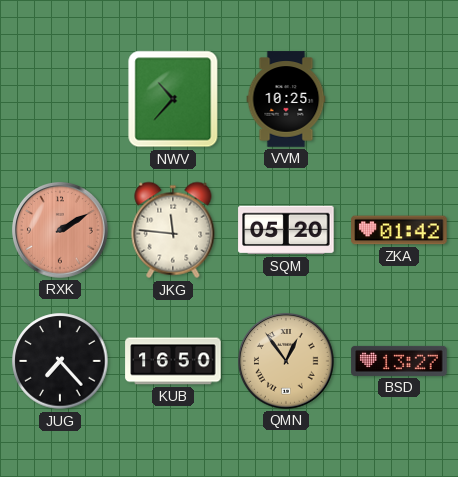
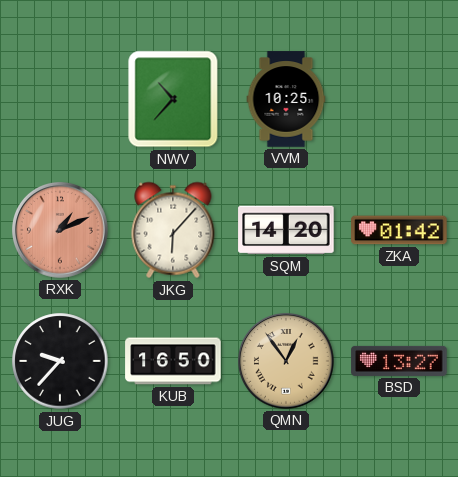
RXK: 2:10 -> 1:11
JKG: 11:46 -> 6:07
SQM: 05:20 -> 14:20
JUG: 7:23 -> 9:37
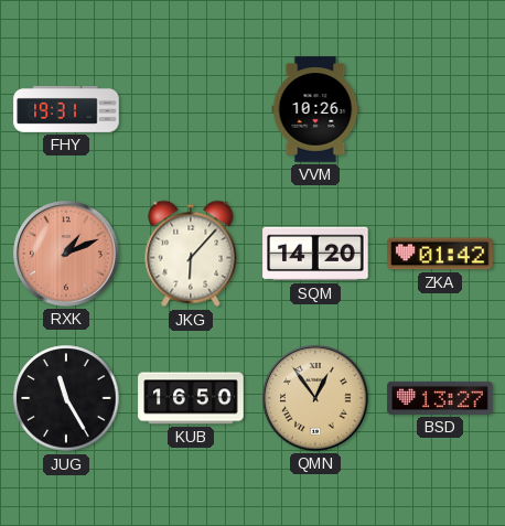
FHY: none -> 19:31
NWV: 10:37 -> none
VVM: 10:25 -> 10:26
JUG: 9:37 -> 11:25
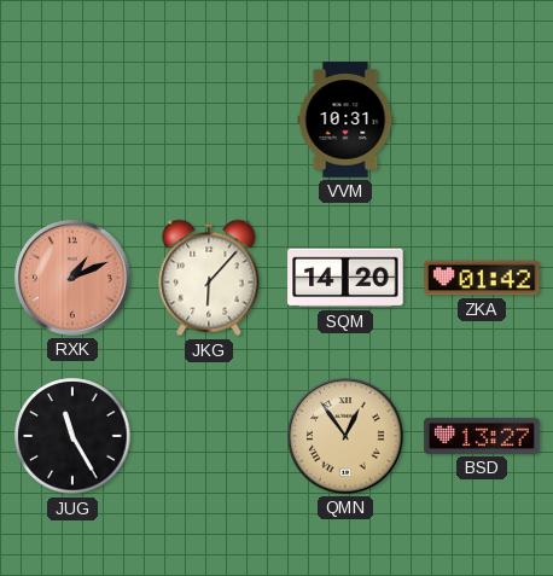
FHY: 19:31 -> none
VVM: 10:26 -> 10:31
KUB: 16:50 -> none
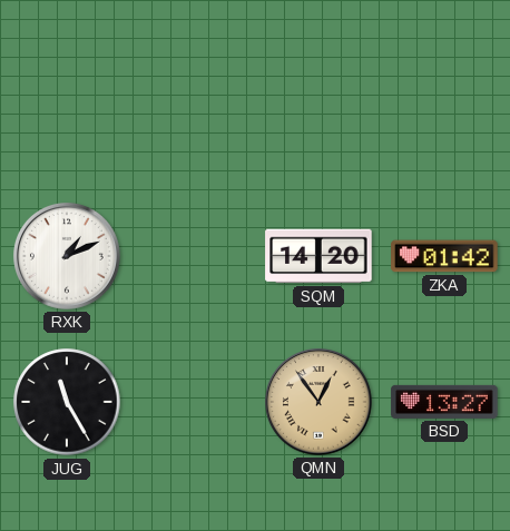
VVM: 10:31 -> none
RXK dial: salmon -> white
JKG: 6:07 -> none
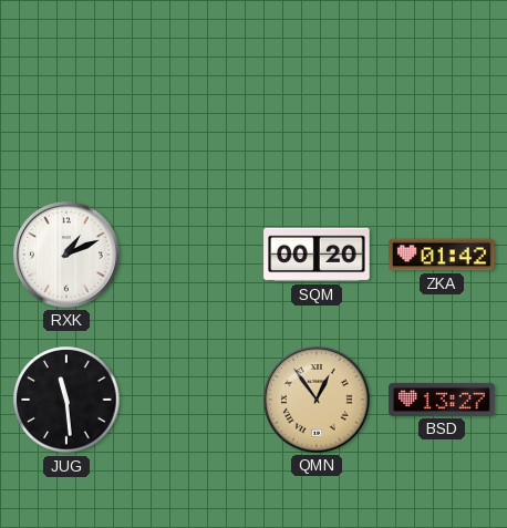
SQM: 14:20 -> 00:20
JUG: 11:25 -> 11:29
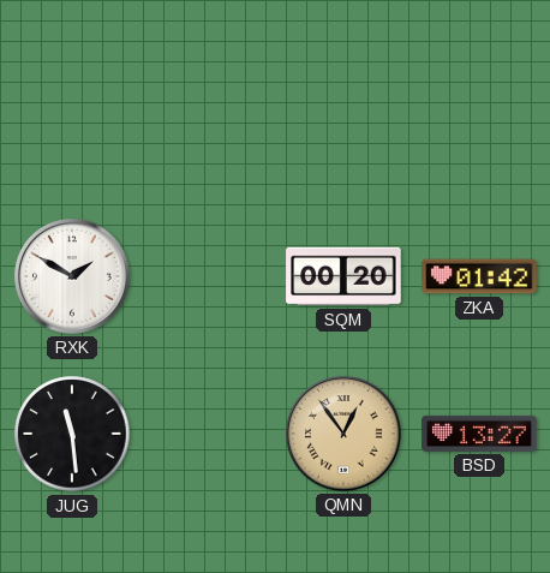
RXK: 1:11 -> 1:50
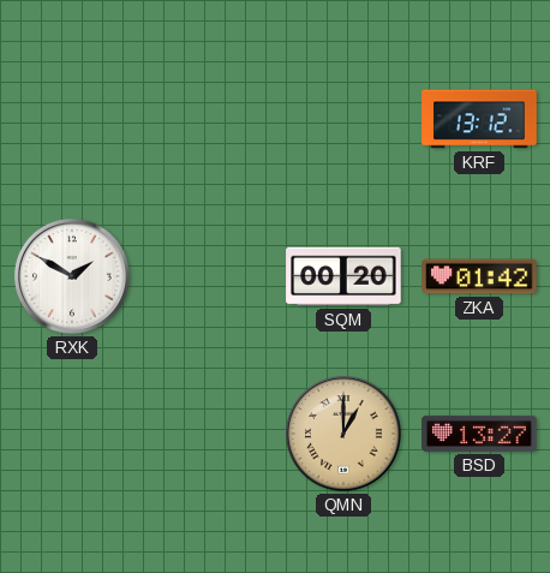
KRF: none -> 13:12
JUG: 11:29 -> none
QMN: 12:54 -> 1:00
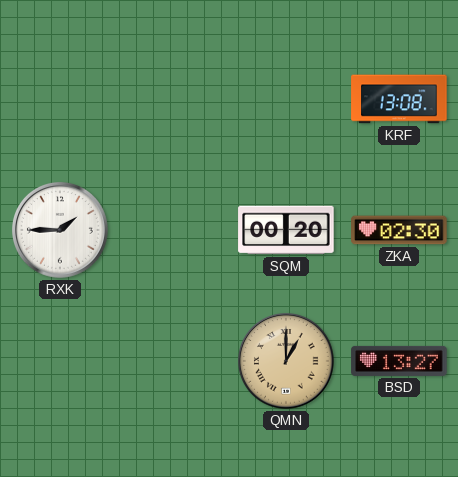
KRF: 13:12 -> 13:08
RXK: 1:50 -> 1:45
ZKA: 01:42 -> 02:30
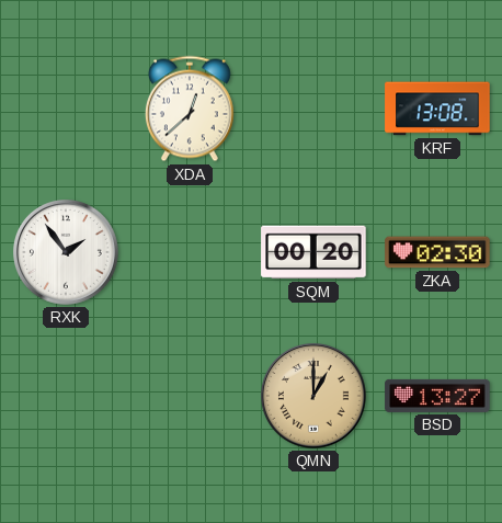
XDA: none -> 12:38
RXK: 1:45 -> 1:54
